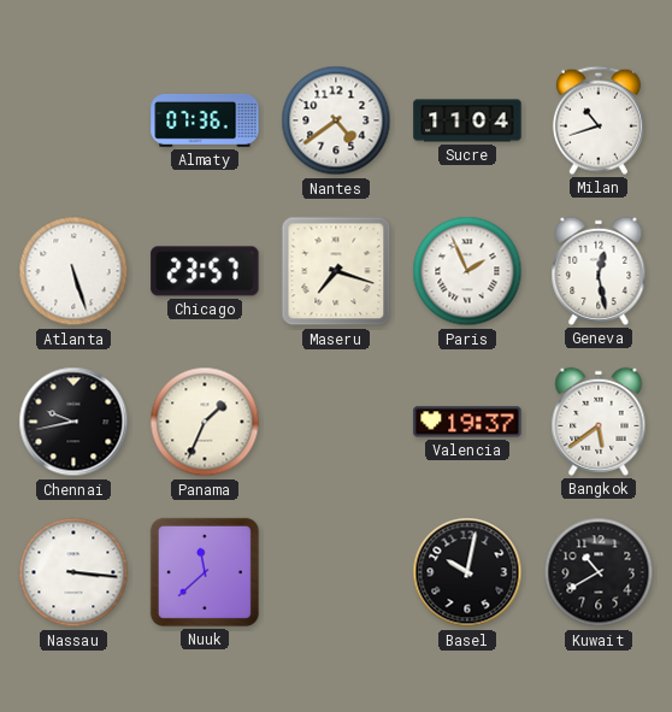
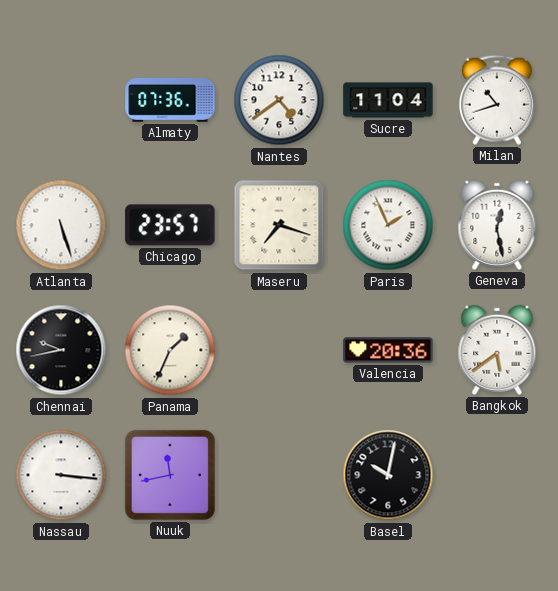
Valencia: 19:37 -> 20:36
Nuuk: 11:38 -> 11:43
Kuwait: 10:40 -> none
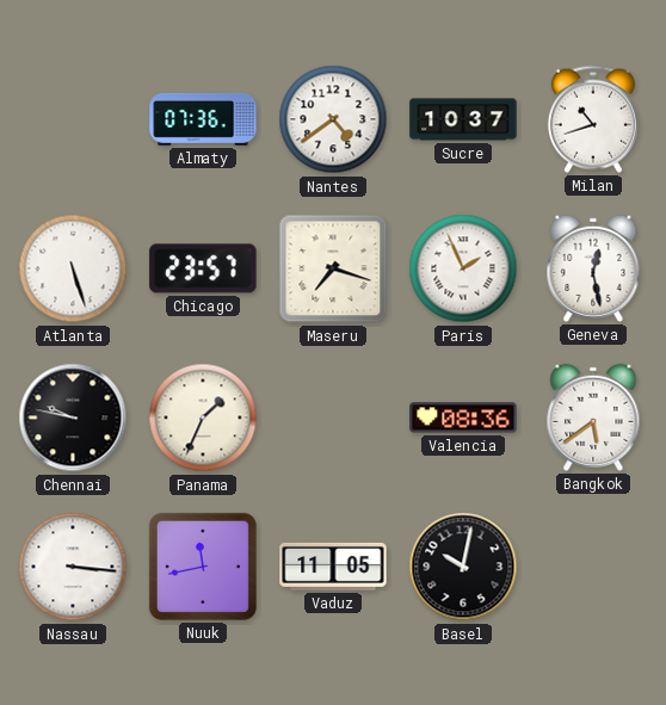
Sucre: 11:04 -> 10:37
Chennai: 9:43 -> 9:47
Valencia: 20:36 -> 08:36
Vaduz: none -> 11:05
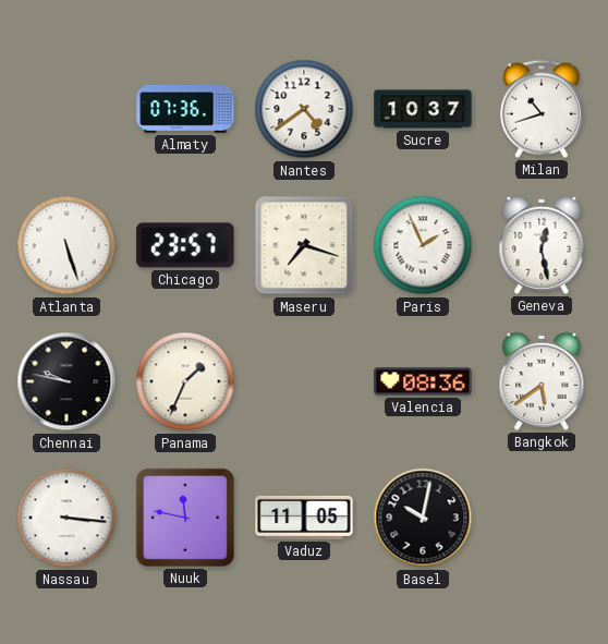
Nuuk: 11:43 -> 11:47
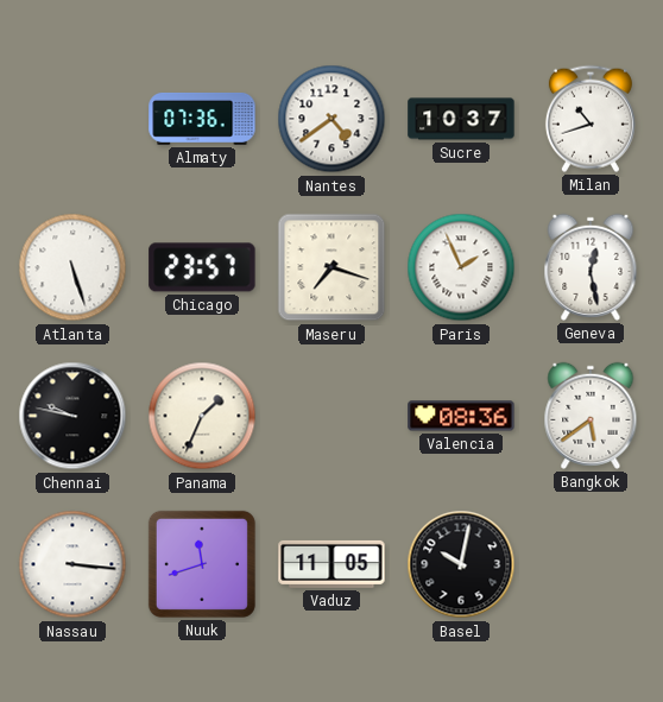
Nuuk: 11:47 -> 11:42
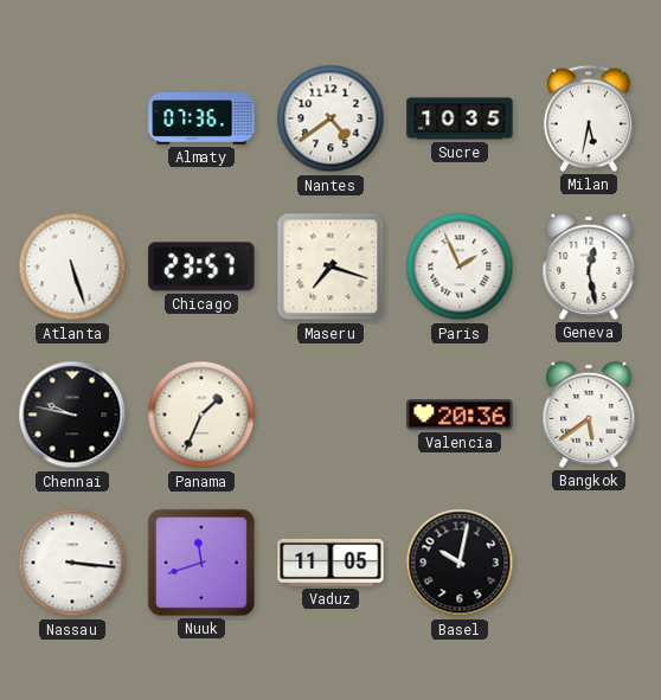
Sucre: 10:37 -> 10:35
Milan: 10:42 -> 5:32
Valencia: 08:36 -> 20:36
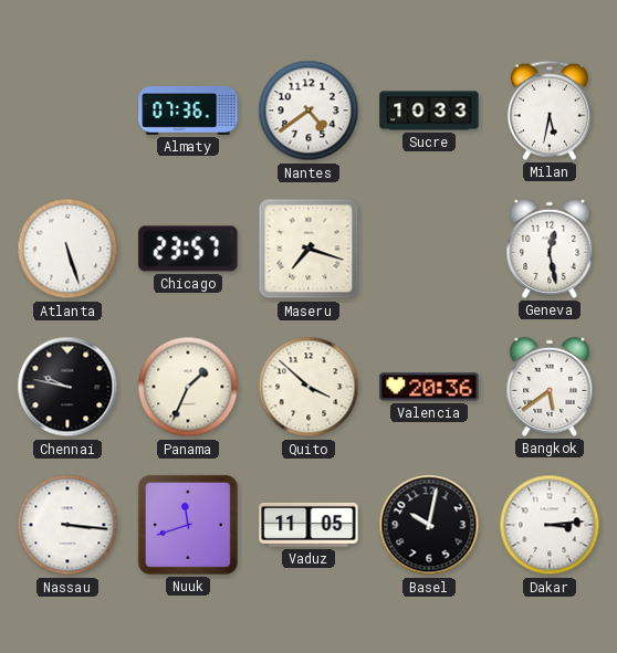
Sucre: 10:35 -> 10:33
Paris: 1:56 -> none
Quito: none -> 3:52
Dakar: none -> 3:14
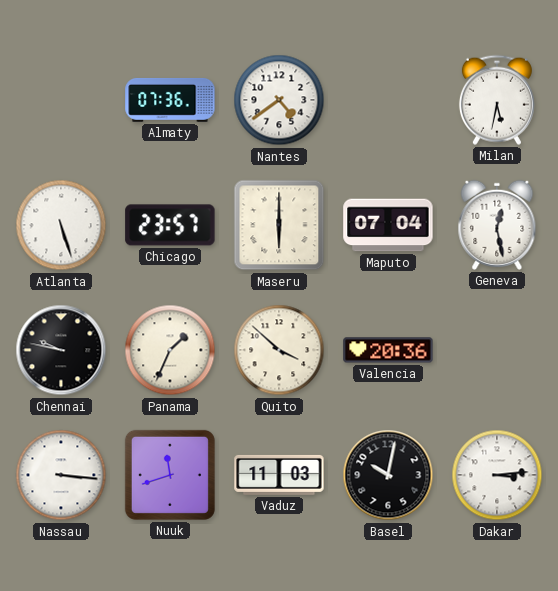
Sucre: 10:33 -> none
Maseru: 7:18 -> 6:00
Maputo: none -> 07:04
Bangkok: 5:39 -> none
Vaduz: 11:05 -> 11:03
